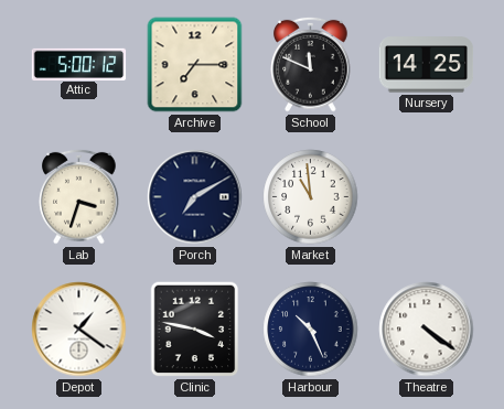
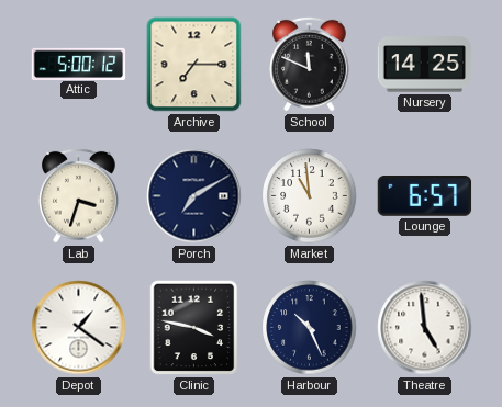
Lounge: none -> 6:57
Theatre: 4:21 -> 4:59
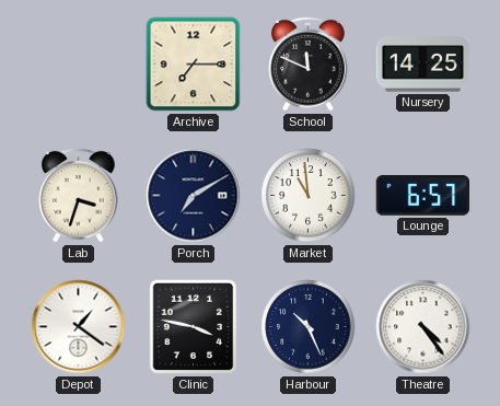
Attic: 5:00 -> none
Theatre: 4:59 -> 4:24
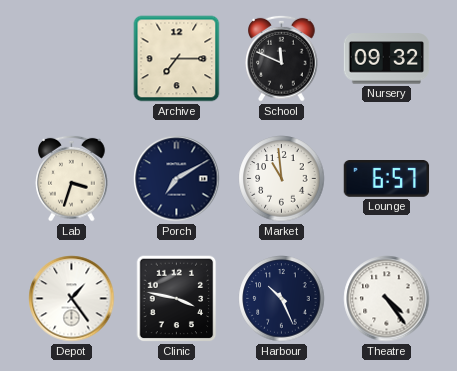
Nursery: 14:25 -> 09:32
Depot: 1:21 -> 1:24
